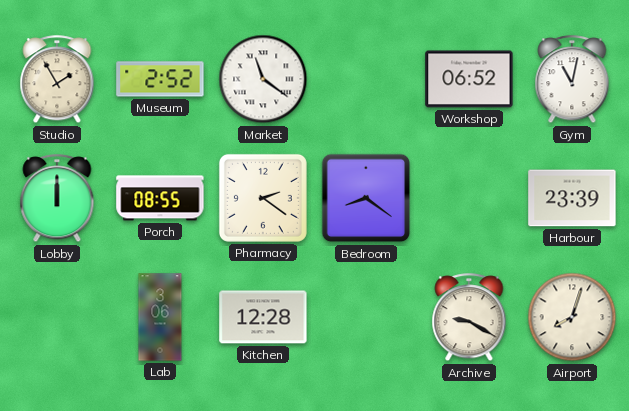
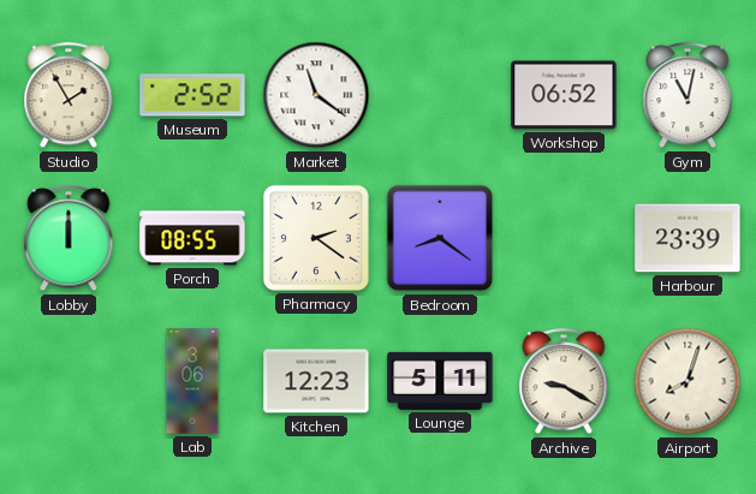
Kitchen: 12:28 -> 12:23
Lounge: none -> 5:11
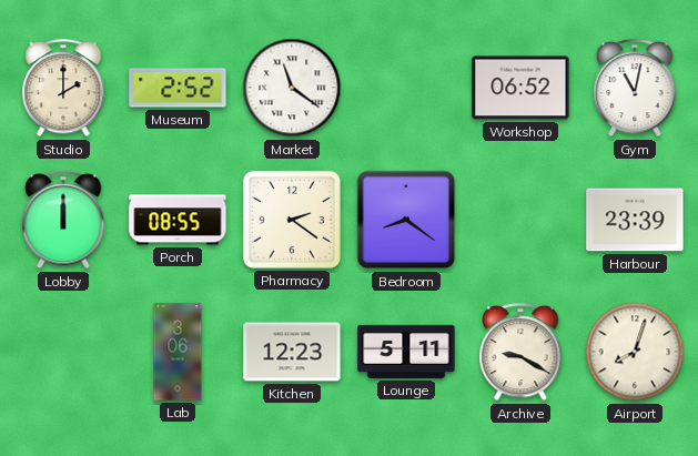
Studio: 1:55 -> 2:00
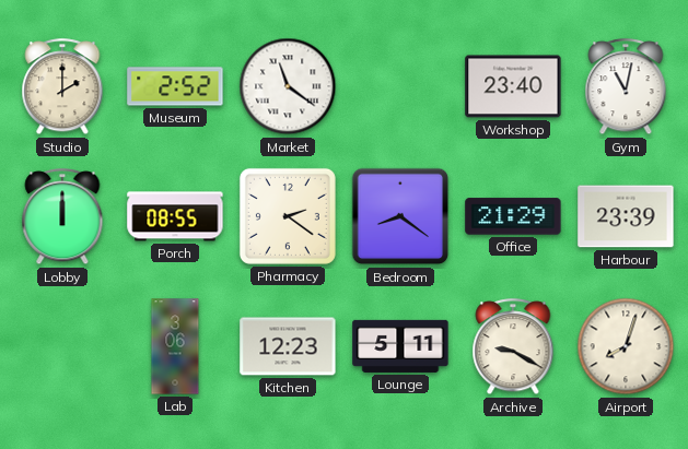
Workshop: 06:52 -> 23:40
Office: none -> 21:29
